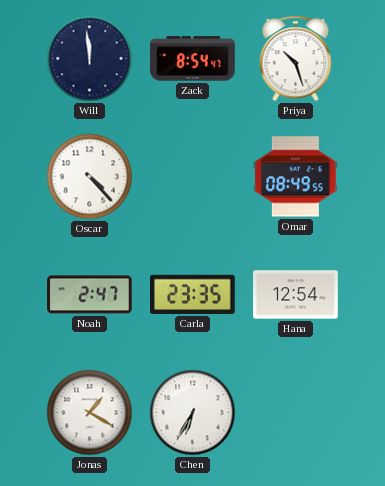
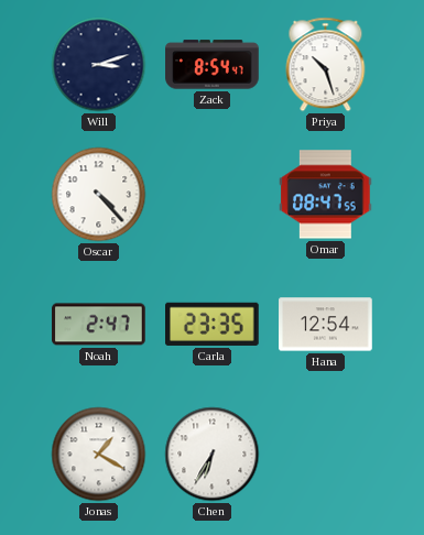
Will: 11:59 -> 3:12
Omar: 08:49 -> 08:47
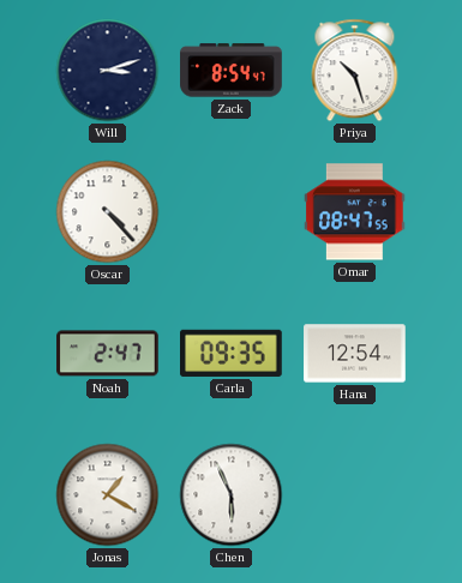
Carla: 23:35 -> 09:35
Chen: 6:35 -> 5:56
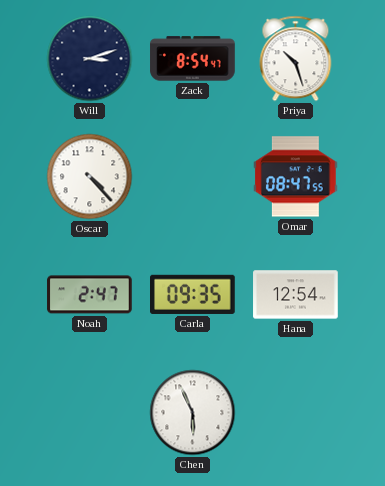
Jonas: 1:20 -> none
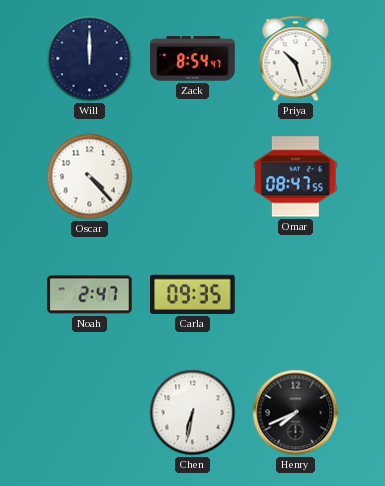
Will: 3:12 -> 12:00
Hana: 12:54 -> none
Chen: 5:56 -> 6:32
Henry: none -> 7:41
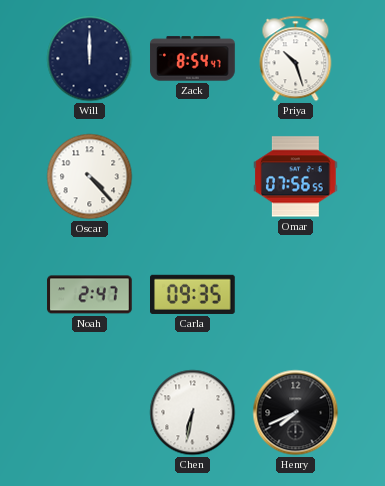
Omar: 08:47 -> 07:56
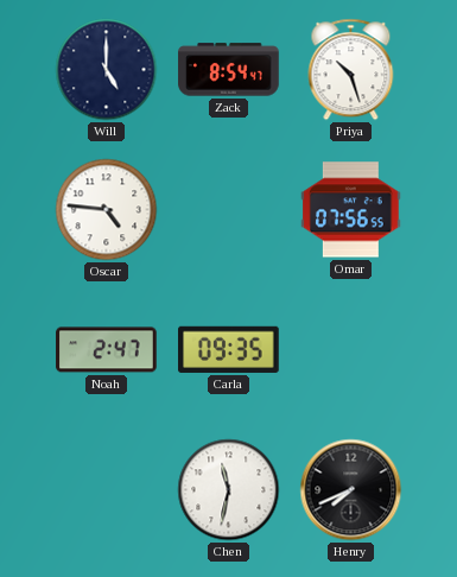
Will: 12:00 -> 5:00
Oscar: 4:23 -> 4:46
Chen: 6:32 -> 11:32
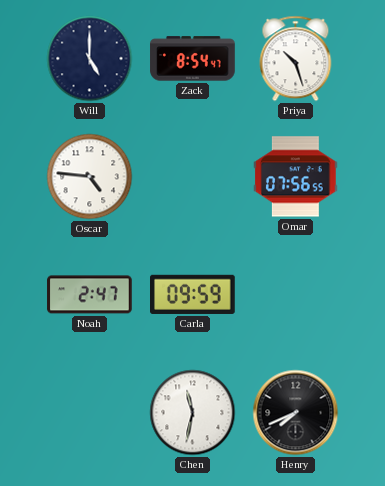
Carla: 09:35 -> 09:59
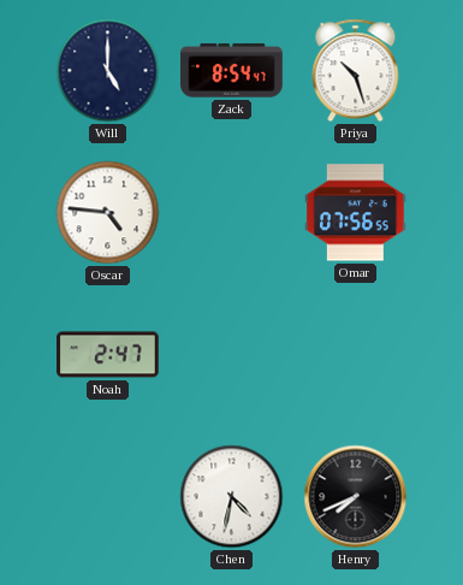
Carla: 09:59 -> none
Chen: 11:32 -> 4:32
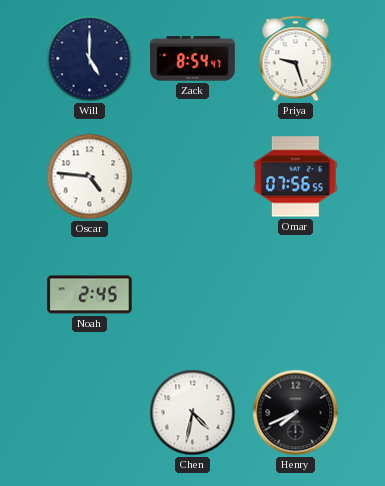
Priya: 10:27 -> 9:27
Noah: 2:47 -> 2:45
